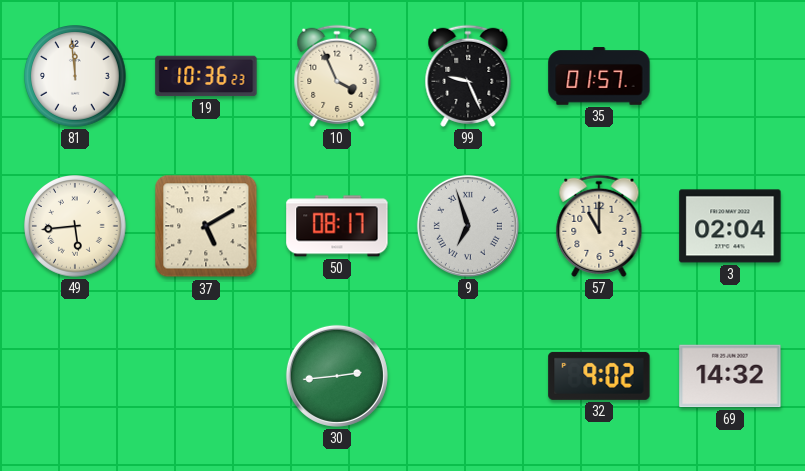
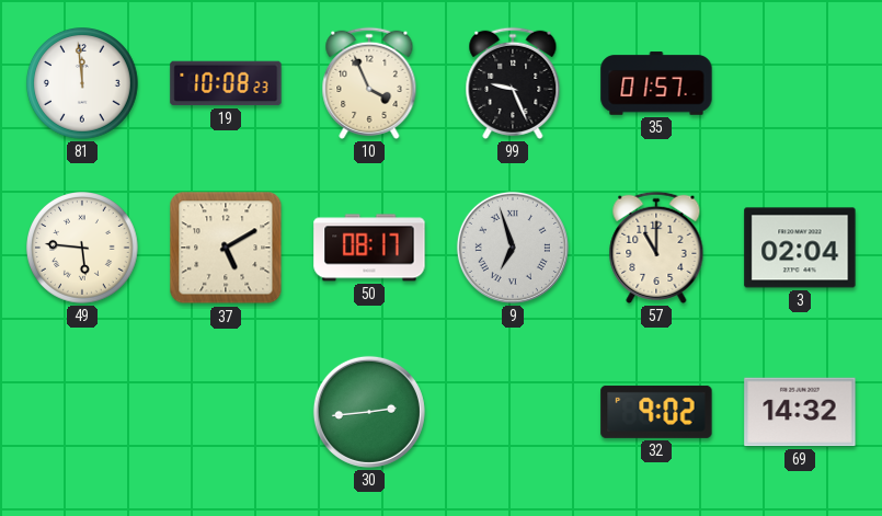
19: 10:36 -> 10:08
49: 5:44 -> 5:46
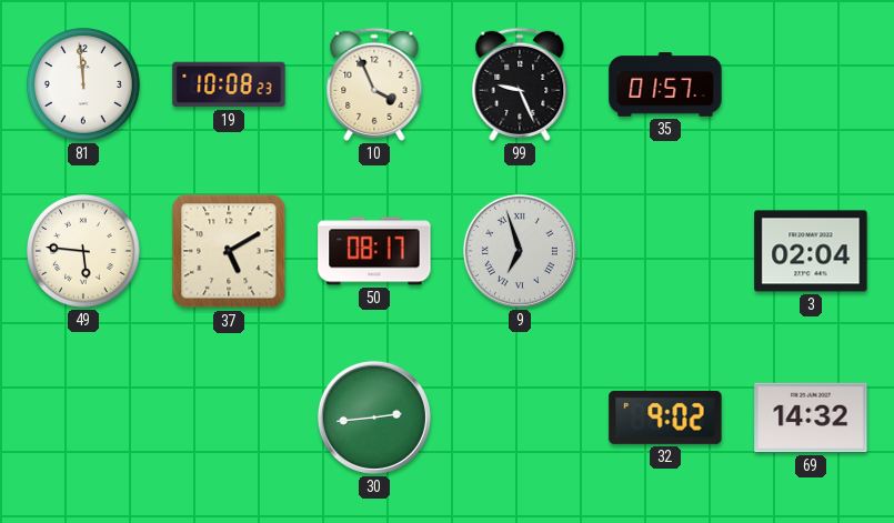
57: 11:00 -> none
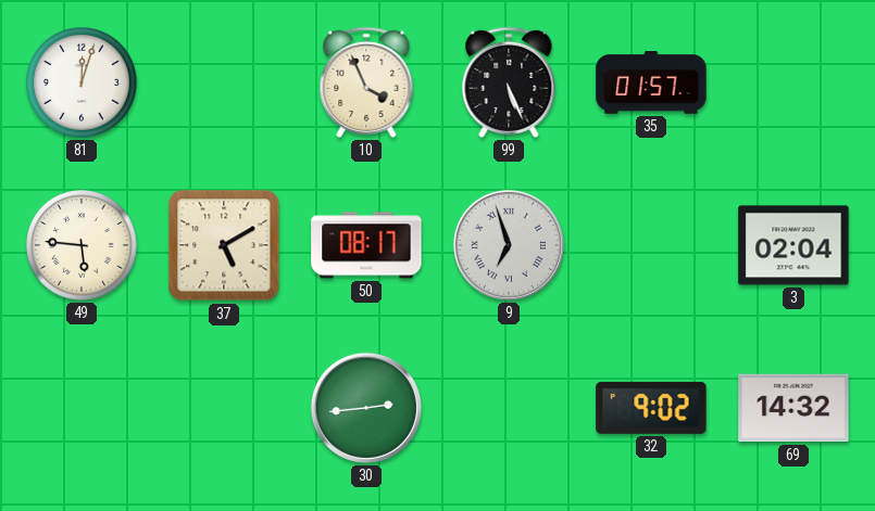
81: 11:59 -> 12:03
19: 10:08 -> none
99: 9:26 -> 5:26
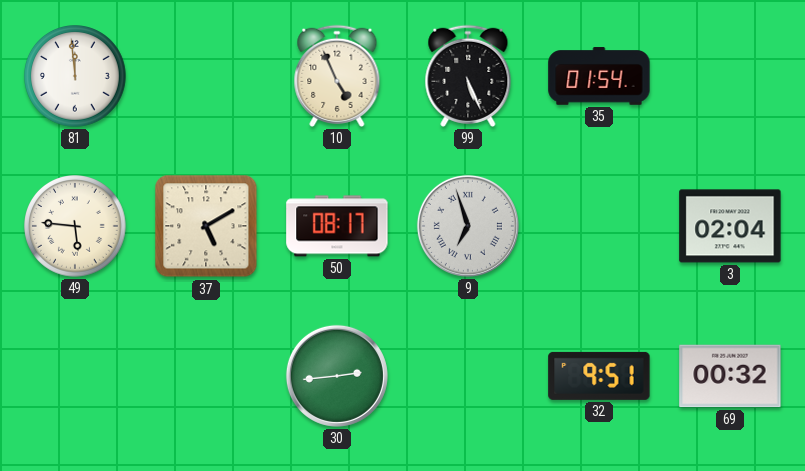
81: 12:03 -> 11:59
10: 3:56 -> 4:56
35: 01:57 -> 01:54
32: 9:02 -> 9:51
69: 14:32 -> 00:32
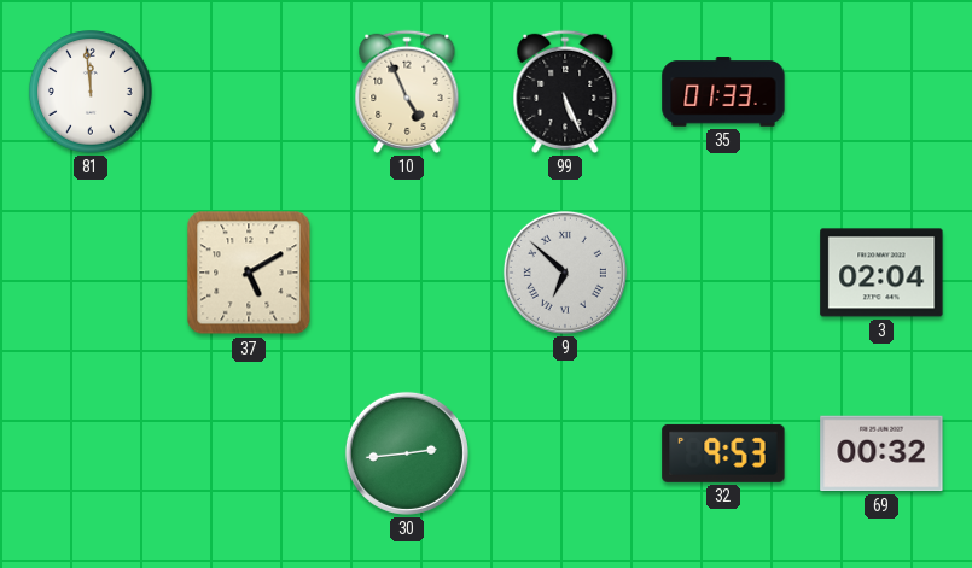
35: 01:54 -> 01:33
49: 5:46 -> none
50: 08:17 -> none
9: 6:57 -> 6:52
32: 9:51 -> 9:53
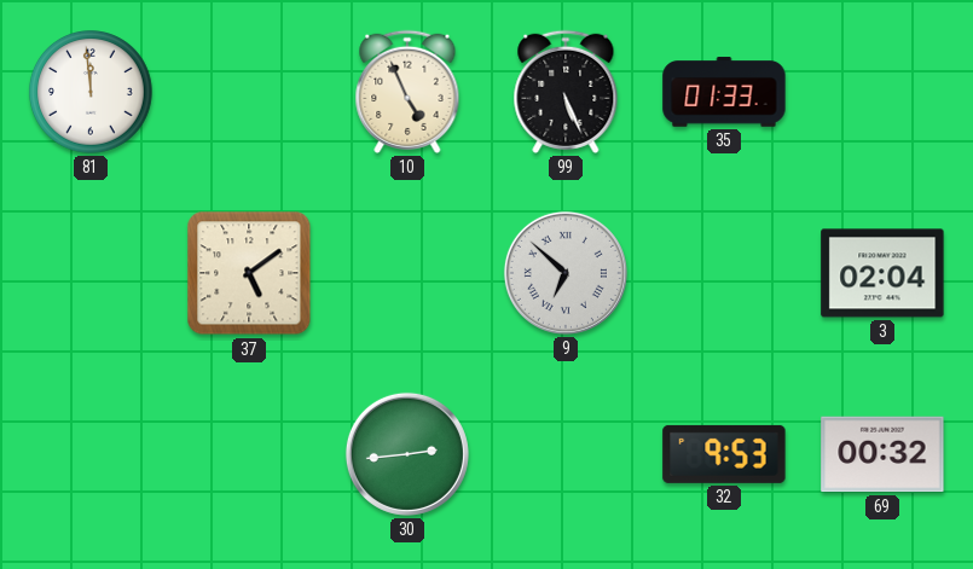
37: 5:10 -> 5:09
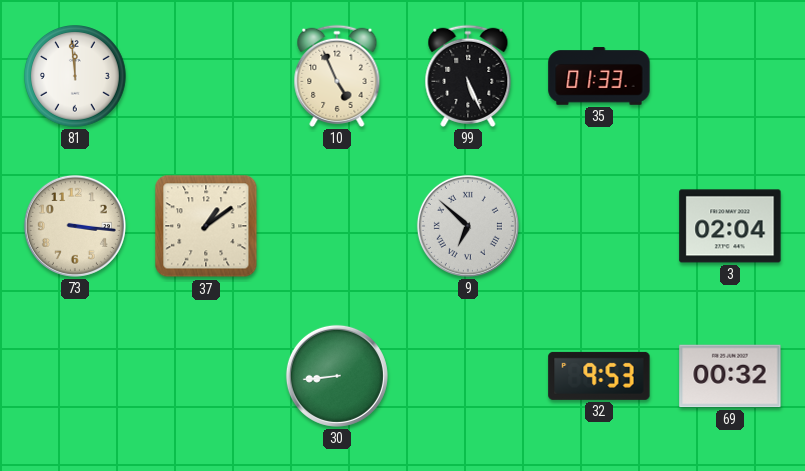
73: none -> 3:16
37: 5:09 -> 1:09
30: 2:44 -> 8:44
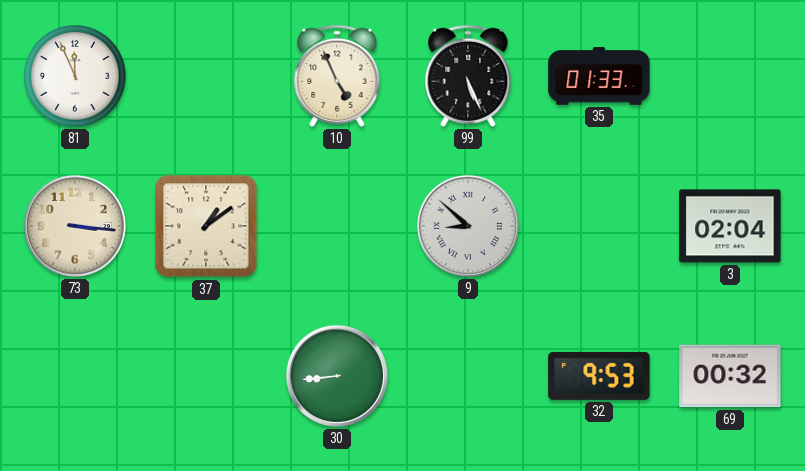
81: 11:59 -> 11:56
9: 6:52 -> 8:52
